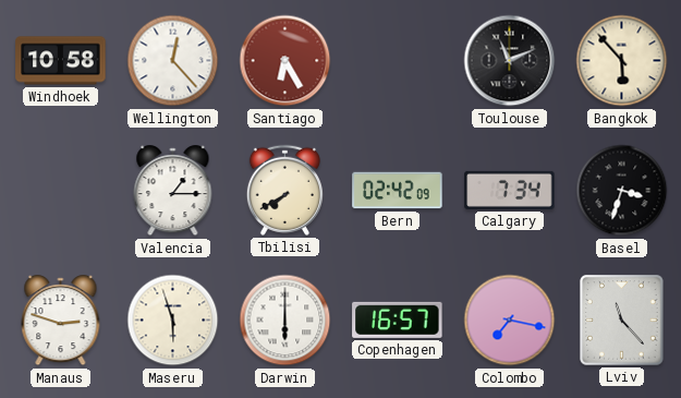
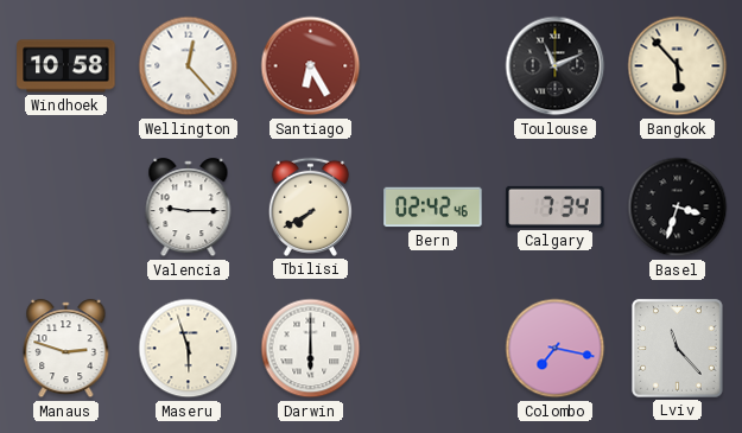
Valencia: 1:15 -> 9:15
Bern: 02:42:09 -> 02:42:46
Copenhagen: 16:57 -> none
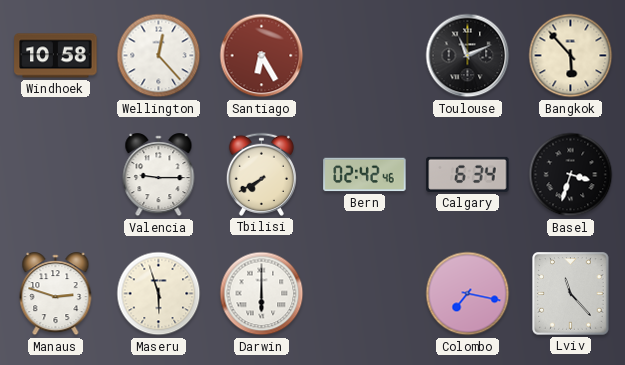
Calgary: 7:34 -> 6:34
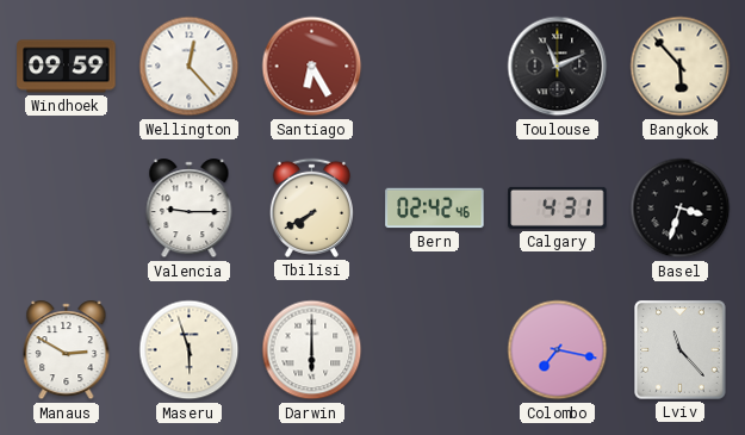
Windhoek: 10:58 -> 09:59
Calgary: 6:34 -> 4:31
Manaus: 2:48 -> 2:50
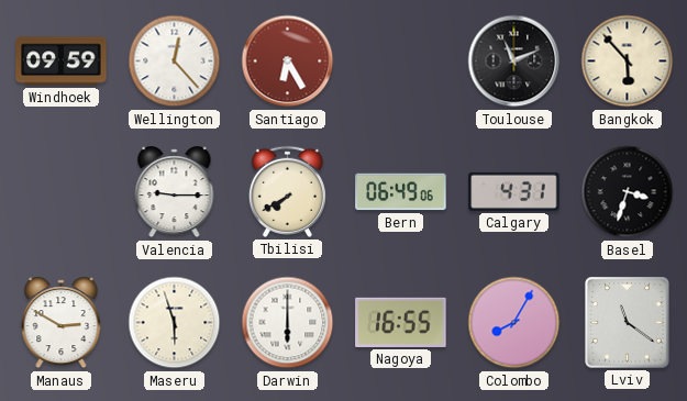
Bern: 02:42 -> 06:49
Nagoya: none -> 16:55
Colombo: 7:17 -> 8:05
Lviv: 11:23 -> 11:21
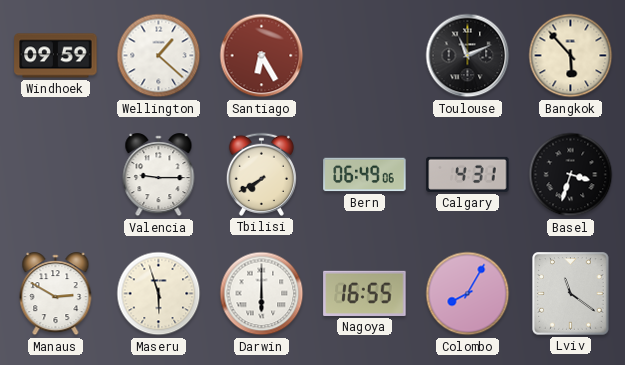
Wellington: 12:23 -> 1:22
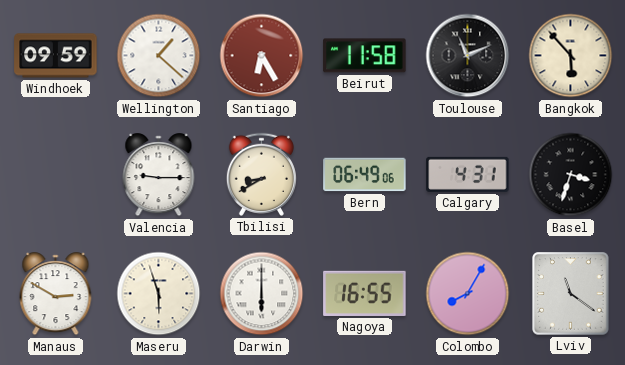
Beirut: none -> 11:58
Tbilisi: 7:40 -> 8:40
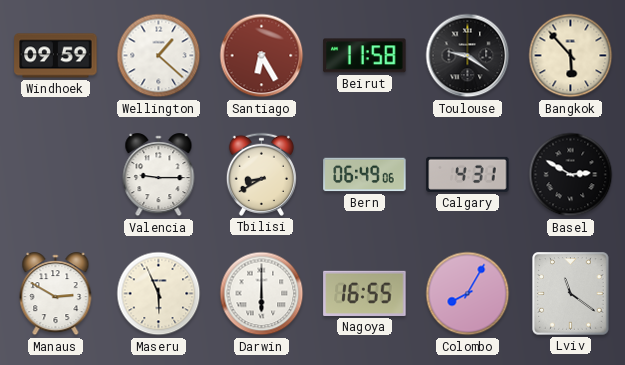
Toulouse: 11:11 -> 9:21
Basel: 3:33 -> 2:50
Maseru: 5:57 -> 5:56
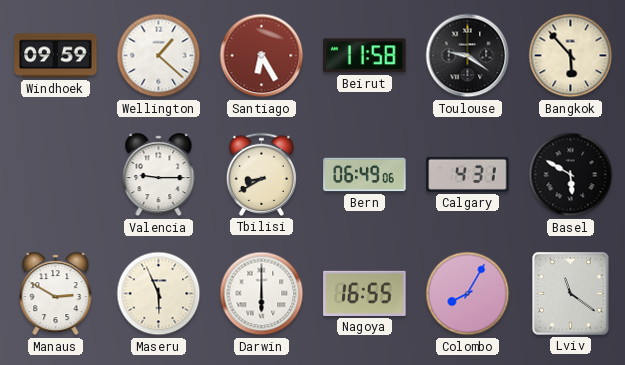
Basel: 2:50 -> 5:50
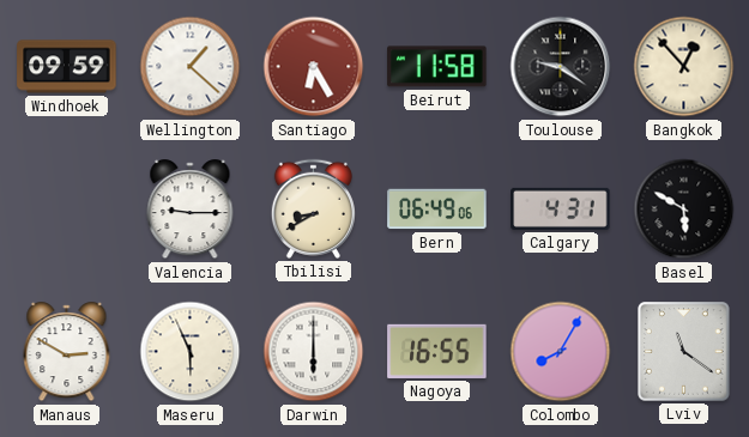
Bangkok: 5:53 -> 12:53
